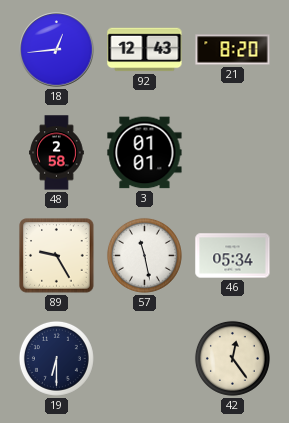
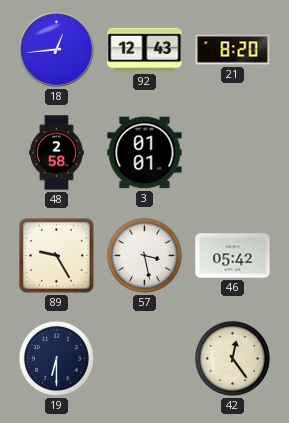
57: 11:28 -> 3:28
46: 05:34 -> 05:42
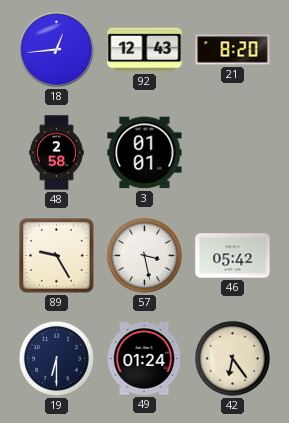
49: none -> 01:24
42: 12:24 -> 6:24
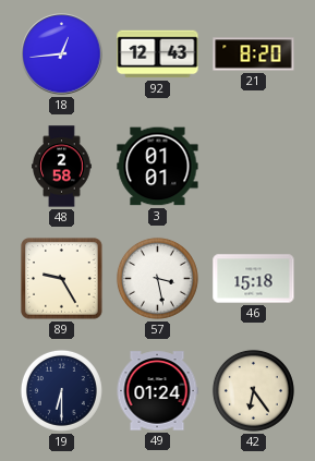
46: 05:42 -> 15:18
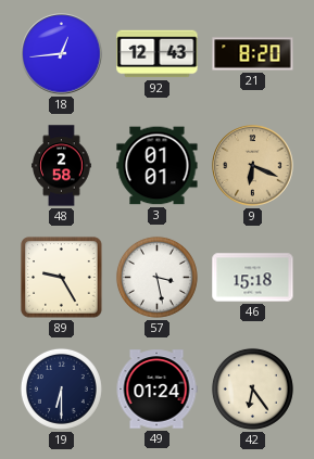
9: none -> 6:19
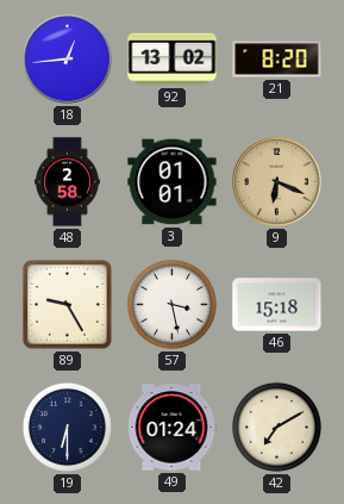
92: 12:43 -> 13:02
42: 6:24 -> 7:10
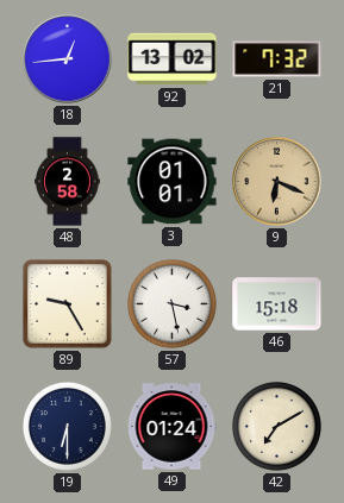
21: 8:20 -> 7:32
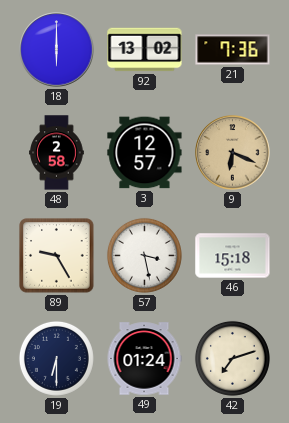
18: 12:44 -> 6:00
21: 7:32 -> 7:36
3: 01:01 -> 12:57
42: 7:10 -> 7:12
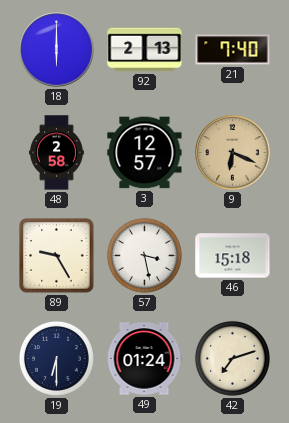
92: 13:02 -> 2:13
21: 7:36 -> 7:40
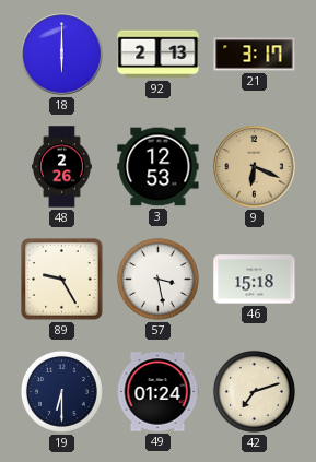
21: 7:40 -> 3:17
48: 2:58 -> 2:26
3: 12:57 -> 12:53
